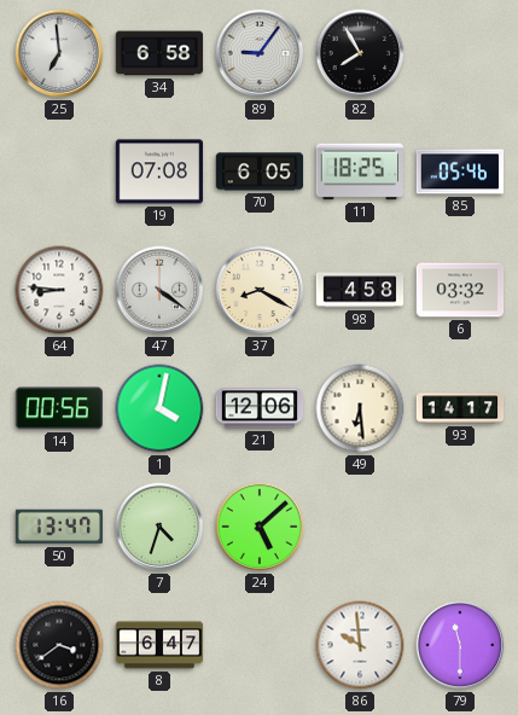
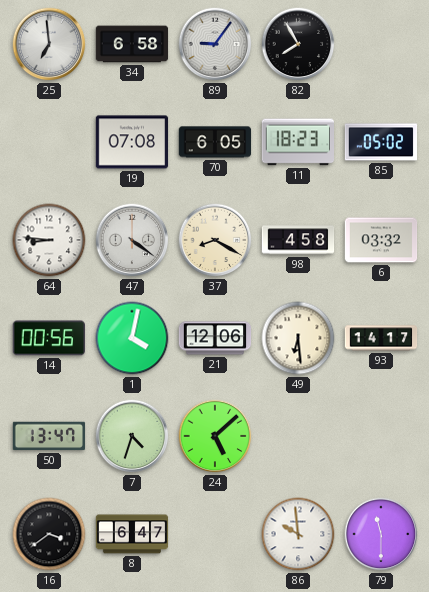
11: 18:25 -> 18:23
85: 05:46 -> 05:02
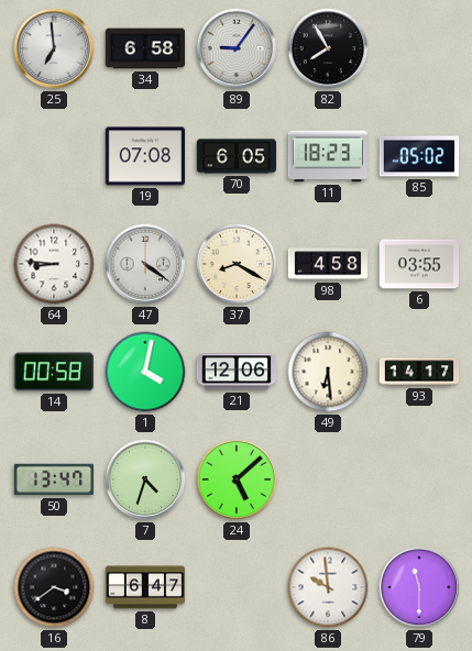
6: 03:32 -> 03:55
14: 00:56 -> 00:58
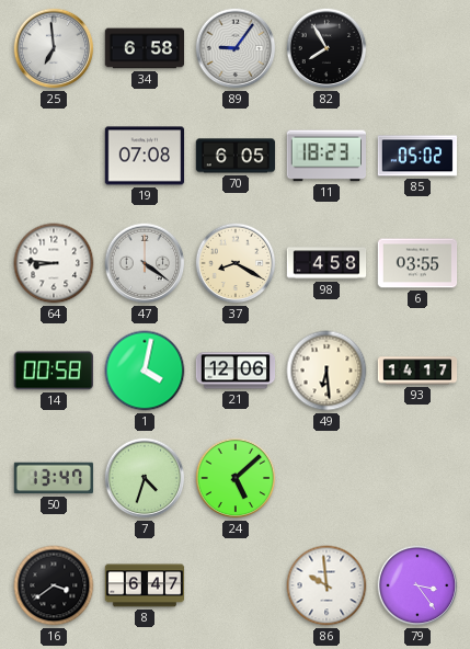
79: 11:30 -> 3:24
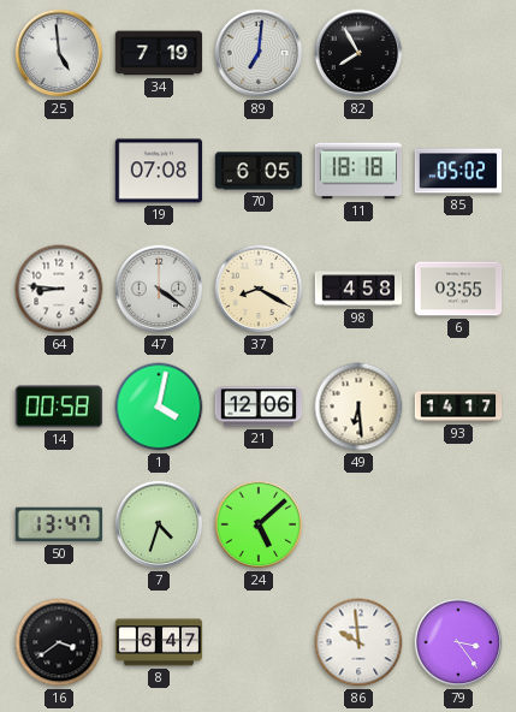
25: 6:59 -> 4:59
34: 6:58 -> 7:19
89: 9:06 -> 7:01
11: 18:23 -> 18:18
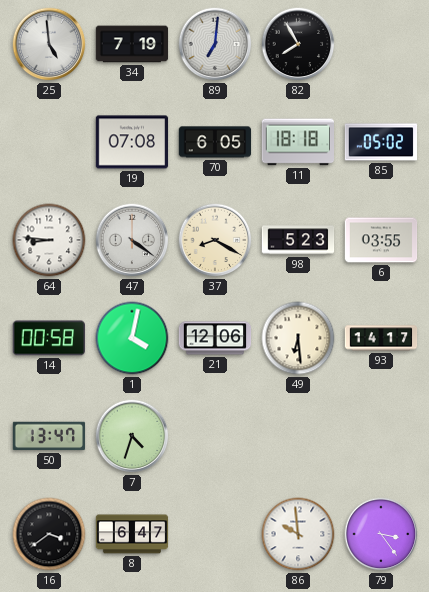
98: 4:58 -> 5:23
24: 5:08 -> none
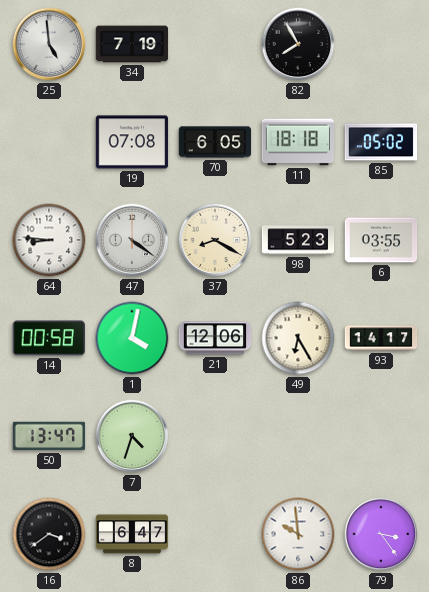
89: 7:01 -> none
49: 6:29 -> 6:25
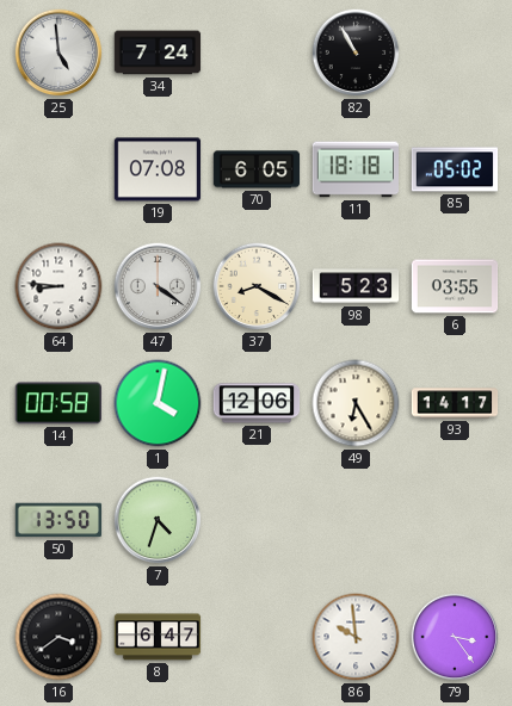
34: 7:19 -> 7:24
82: 7:55 -> 10:55
50: 13:47 -> 13:50
